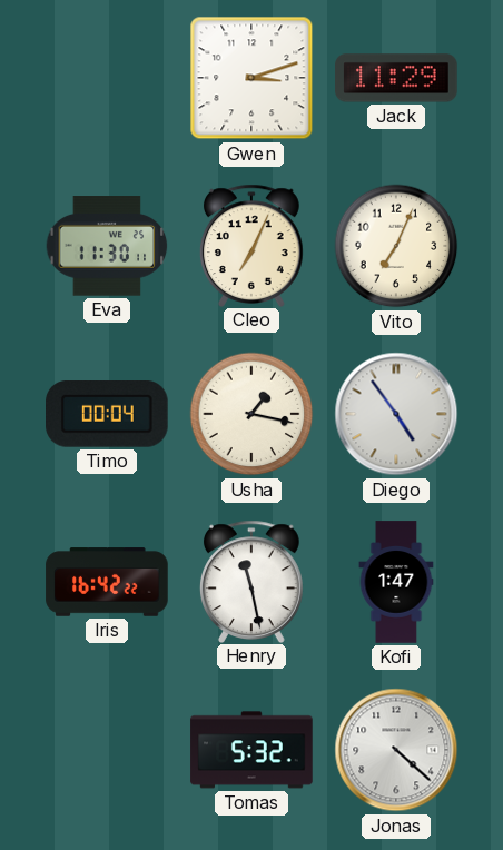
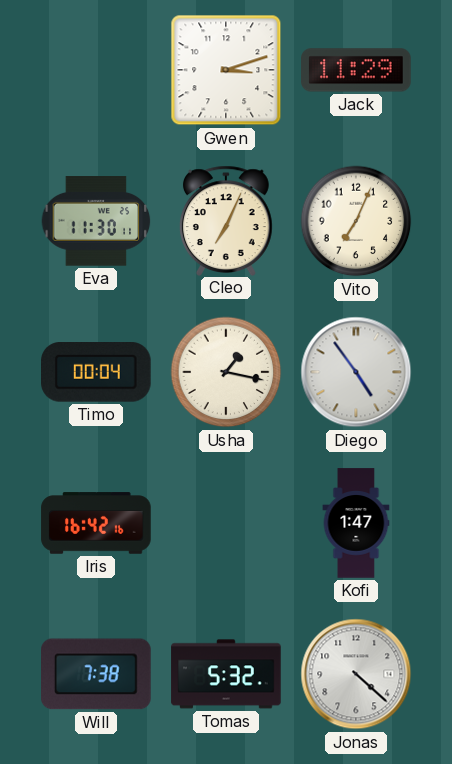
Iris: 16:42:22 -> 16:42:16
Henry: 11:28 -> none
Will: none -> 7:38
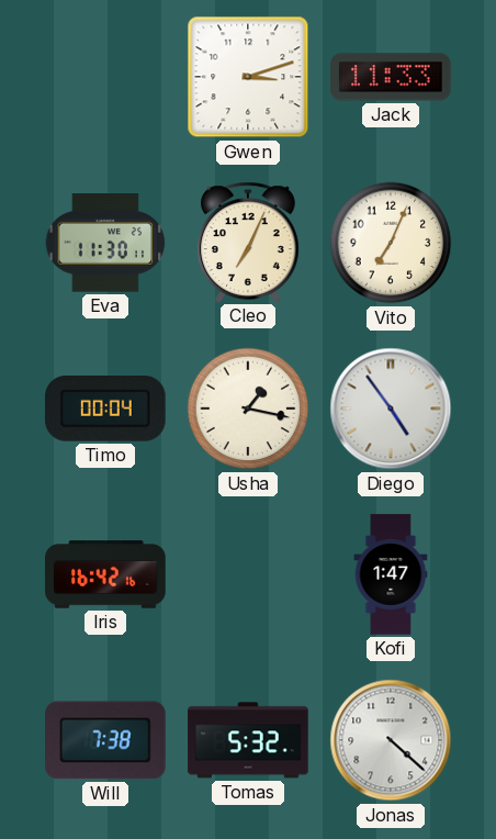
Jack: 11:29 -> 11:33
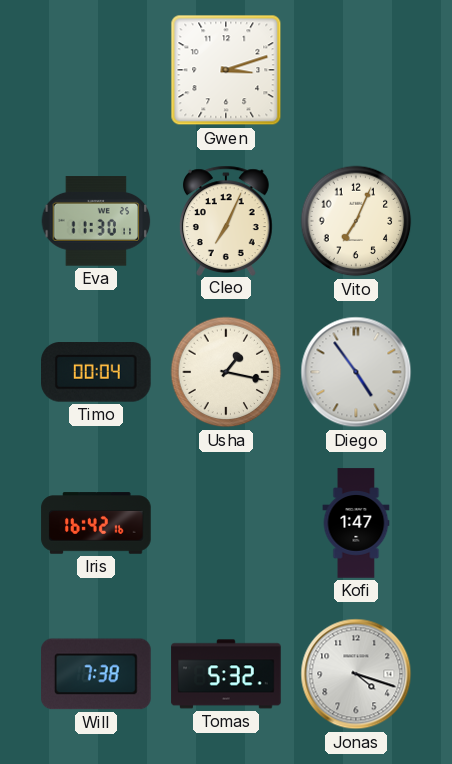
Jack: 11:33 -> none
Jonas: 4:22 -> 4:18
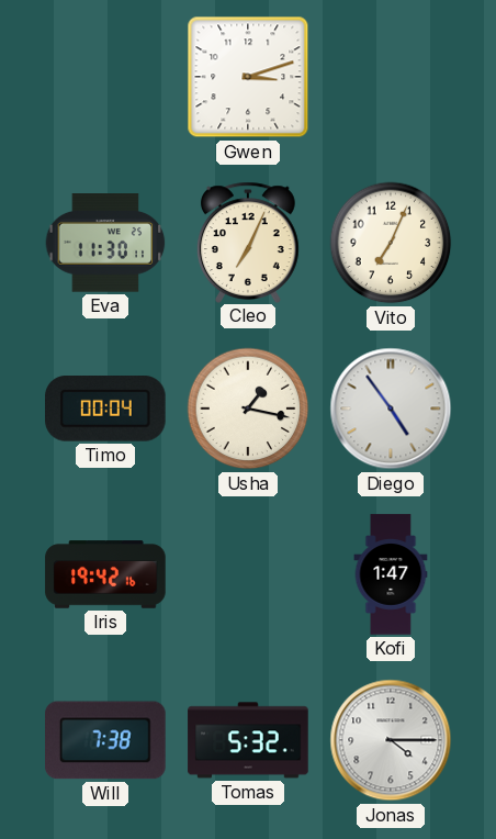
Iris: 16:42 -> 19:42
Jonas: 4:18 -> 4:15
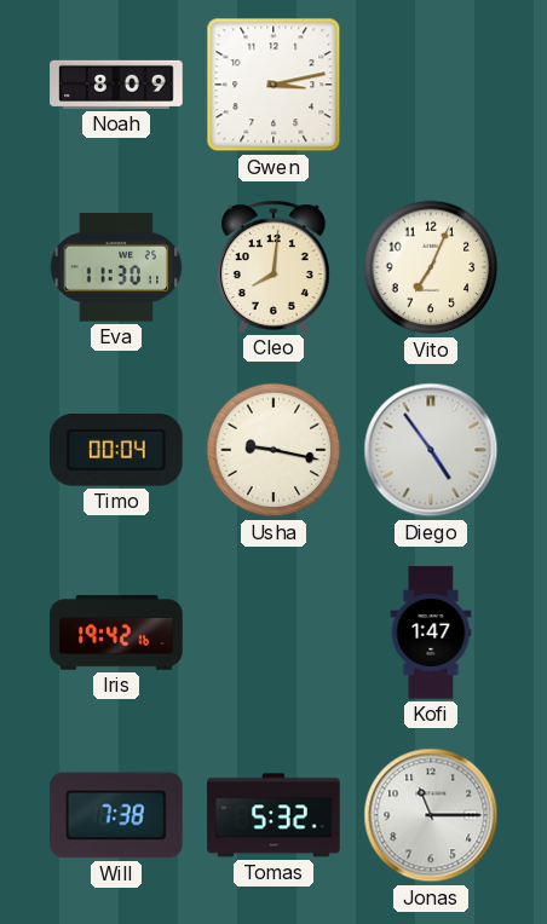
Noah: none -> 8:09
Gwen: 3:12 -> 3:13
Cleo: 7:04 -> 8:01
Usha: 1:17 -> 9:17
Jonas: 4:15 -> 11:15
